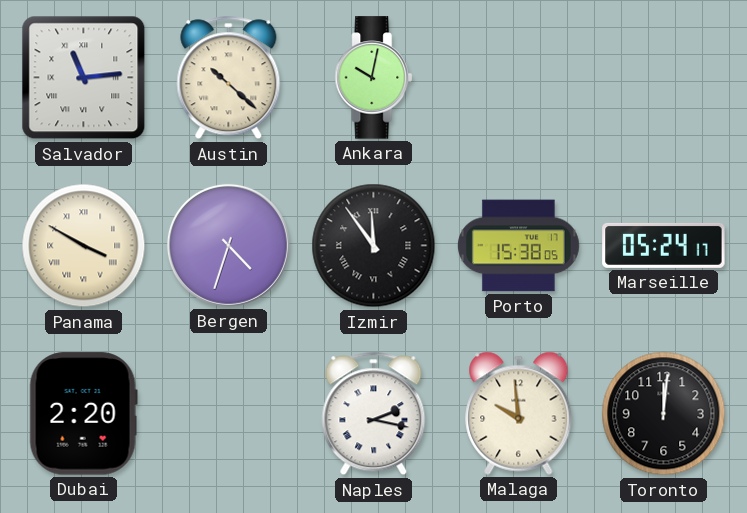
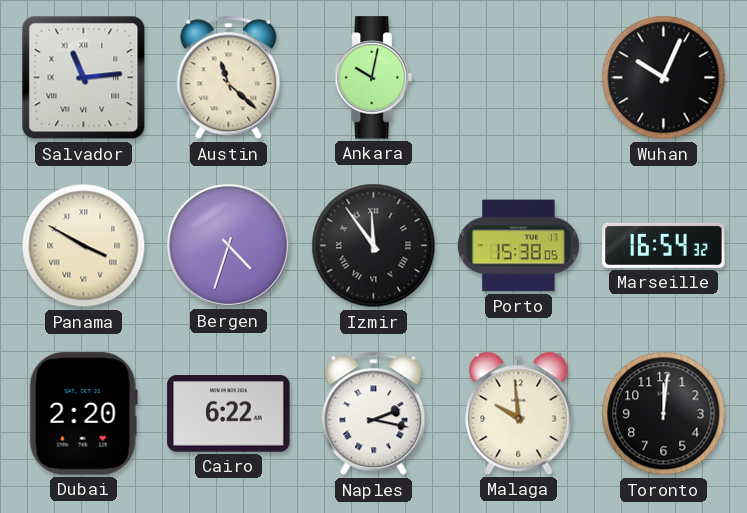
Austin: 10:22 -> 11:22
Wuhan: none -> 10:04
Marseille: 05:24 -> 16:54
Cairo: none -> 6:22
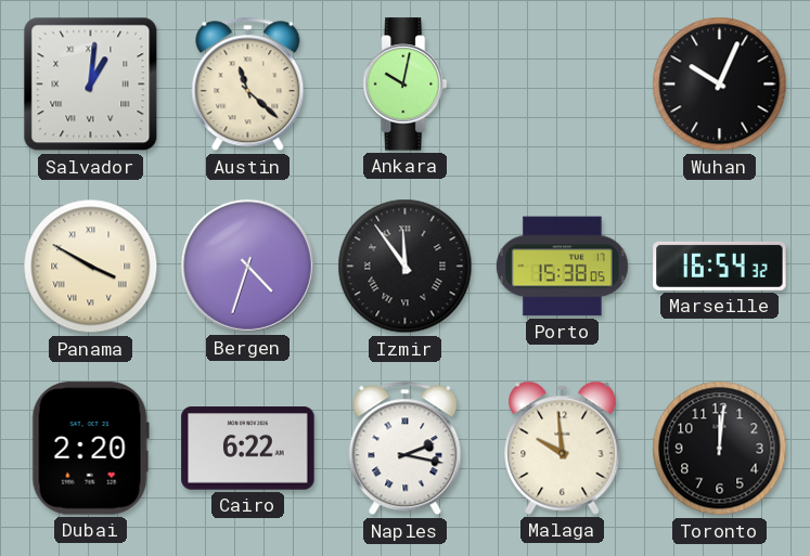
Salvador: 11:14 -> 1:01
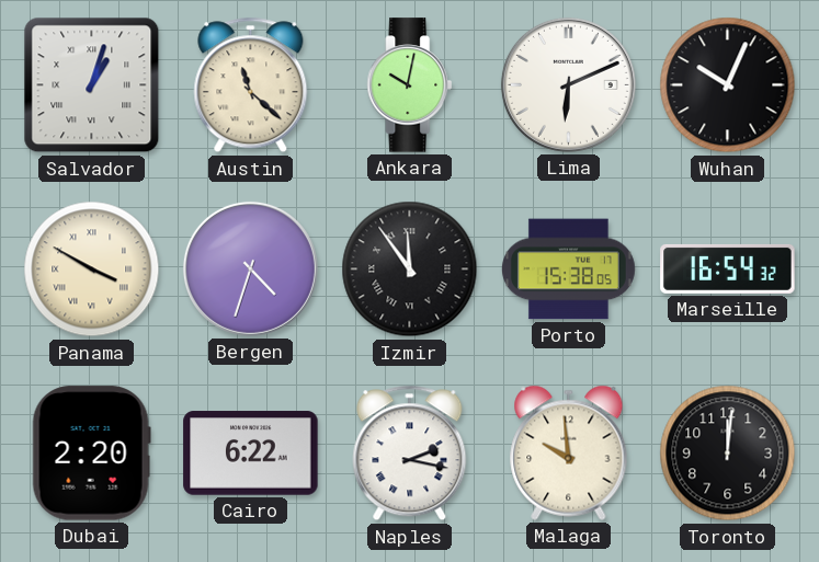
Salvador: 1:01 -> 1:03
Lima: none -> 6:11
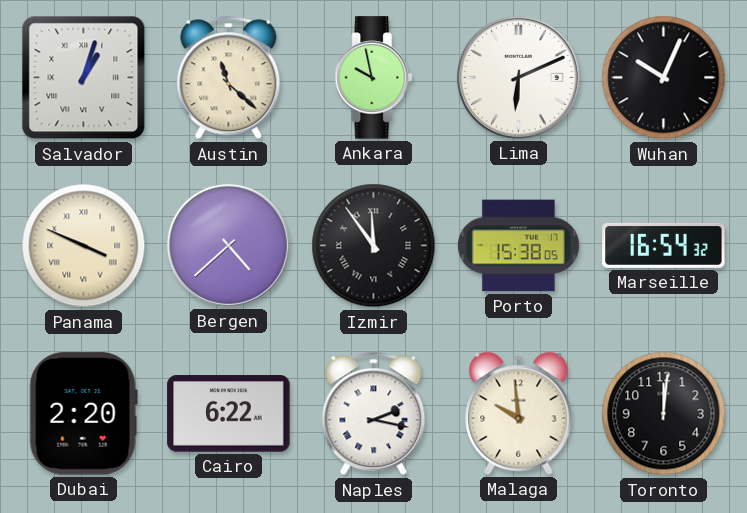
Ankara: 10:02 -> 9:58
Panama: 3:50 -> 3:49
Bergen: 4:33 -> 4:38
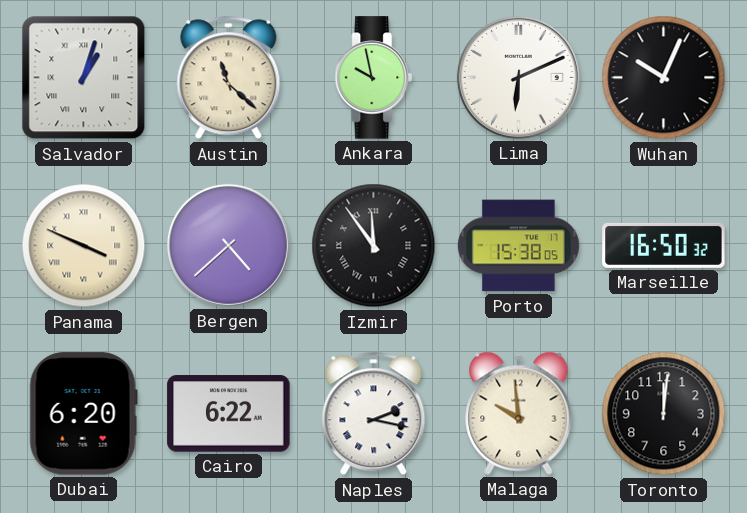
Marseille: 16:54 -> 16:50
Dubai: 2:20 -> 6:20
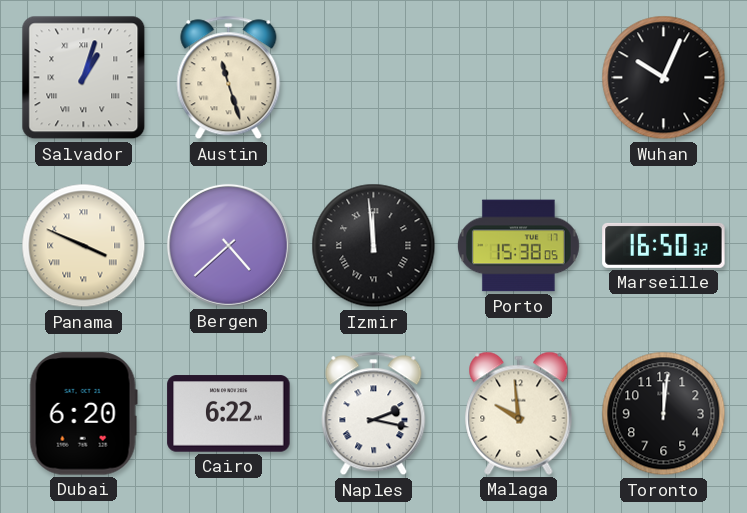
Austin: 11:22 -> 11:27
Ankara: 9:58 -> none
Lima: 6:11 -> none
Izmir: 11:54 -> 11:59
